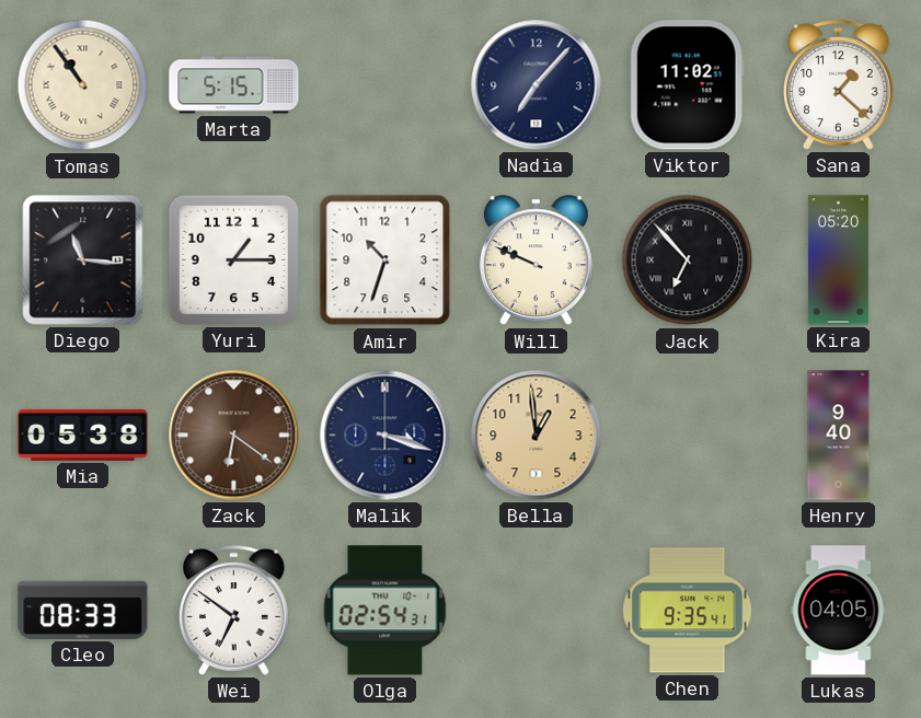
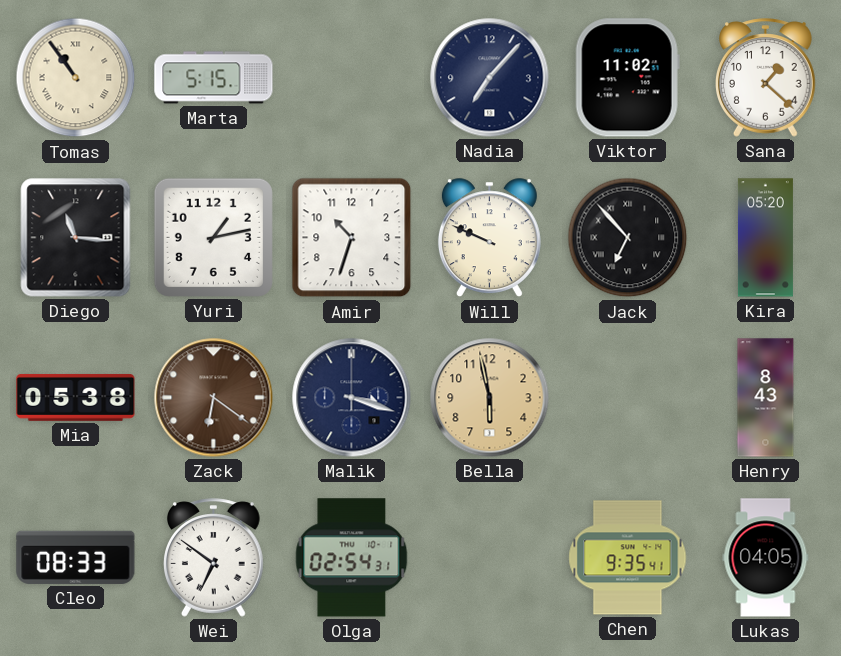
Yuri: 1:15 -> 1:13
Bella: 12:59 -> 5:58
Henry: 9:40 -> 8:43
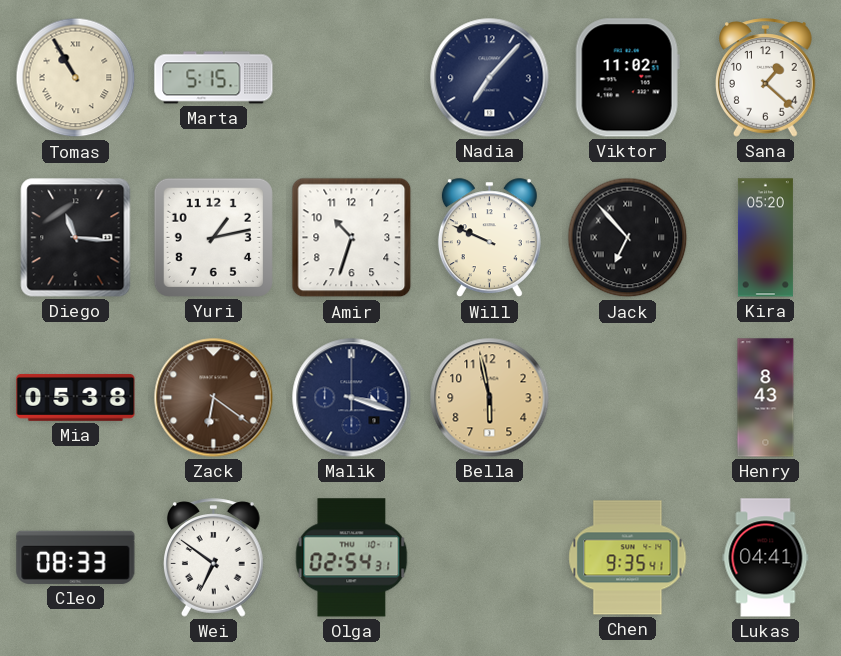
Tomas: 10:54 -> 10:55
Lukas: 04:05 -> 04:41
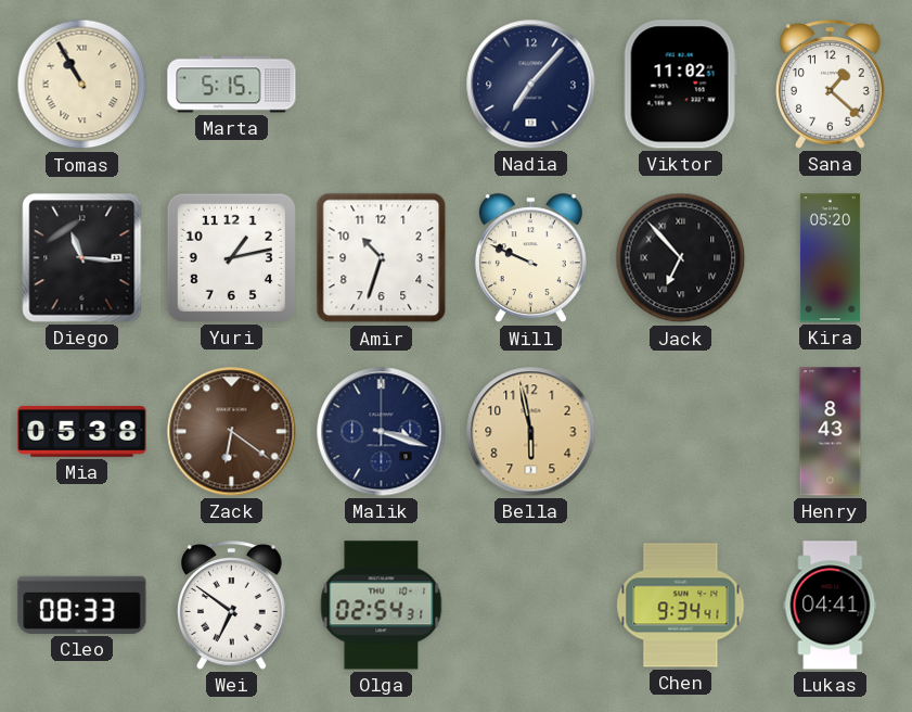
Chen: 9:35 -> 9:34
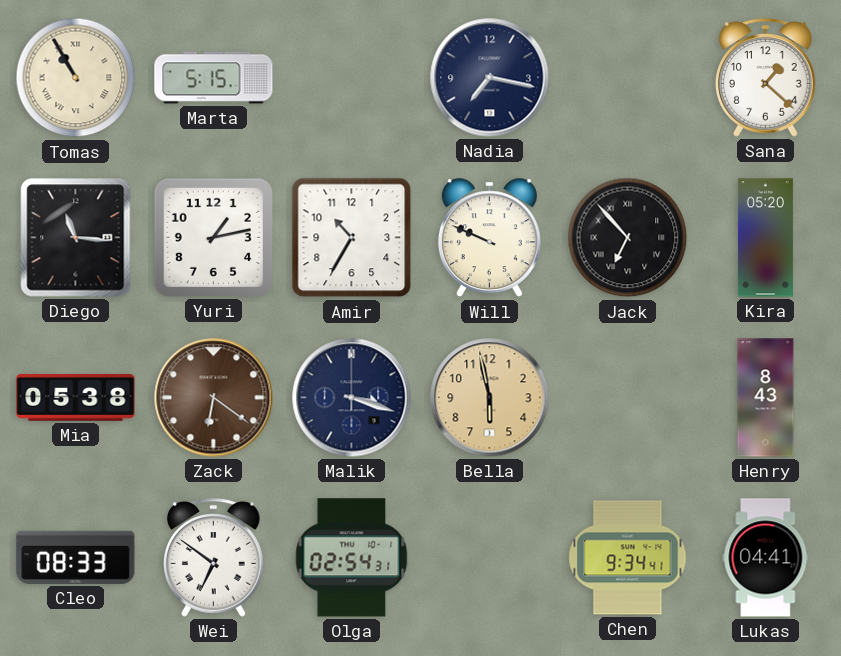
Nadia: 7:07 -> 7:17
Viktor: 11:02 -> none
Amir: 10:33 -> 10:35
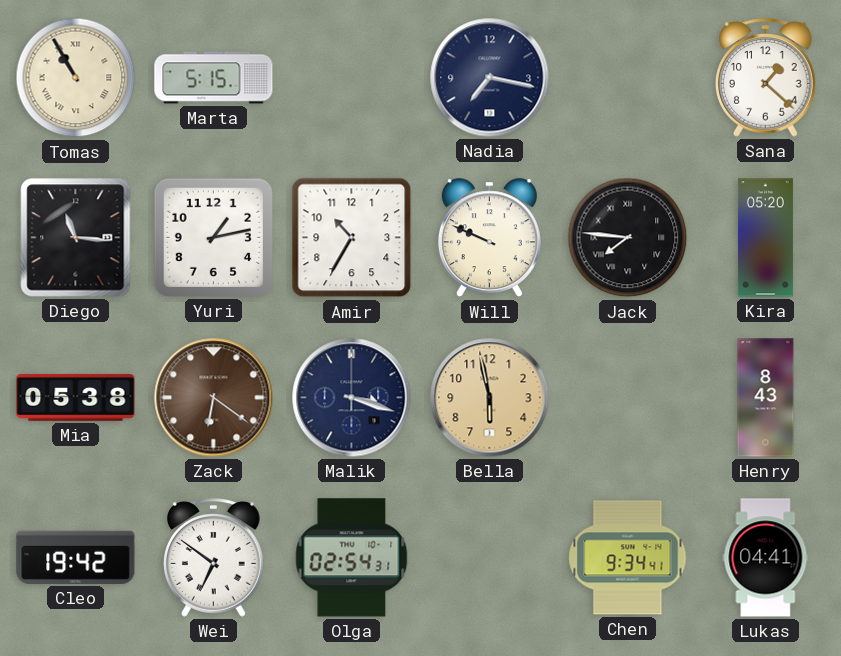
Jack: 6:53 -> 7:46
Cleo: 08:33 -> 19:42
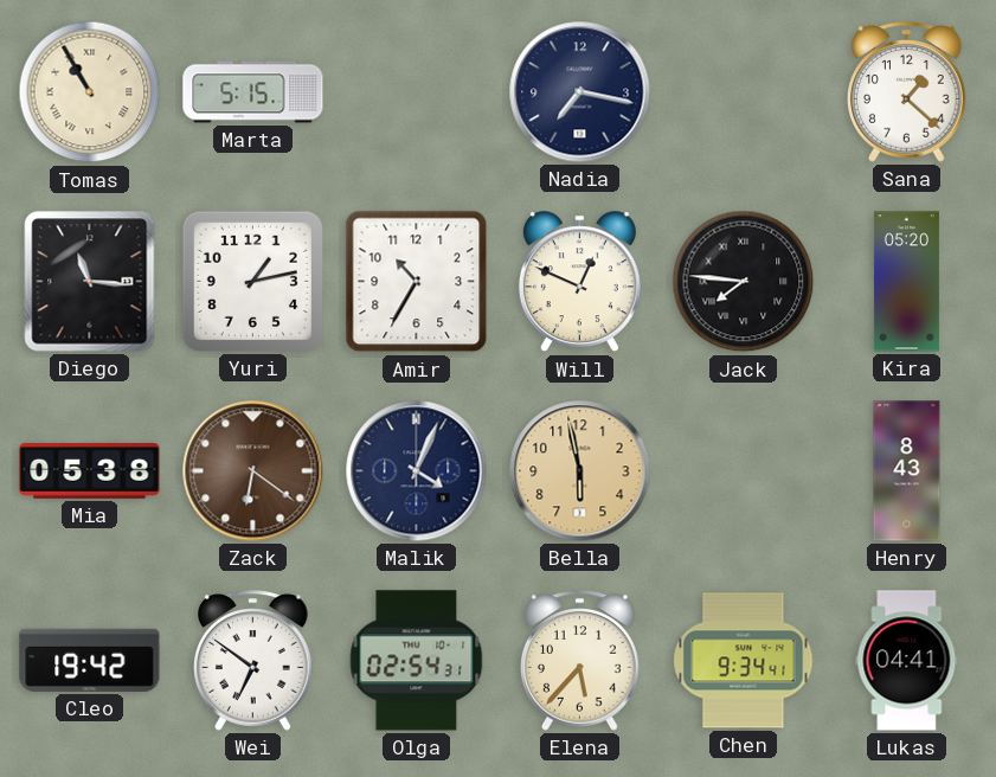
Will: 9:49 -> 12:49
Malik: 3:18 -> 4:04
Elena: none -> 5:37
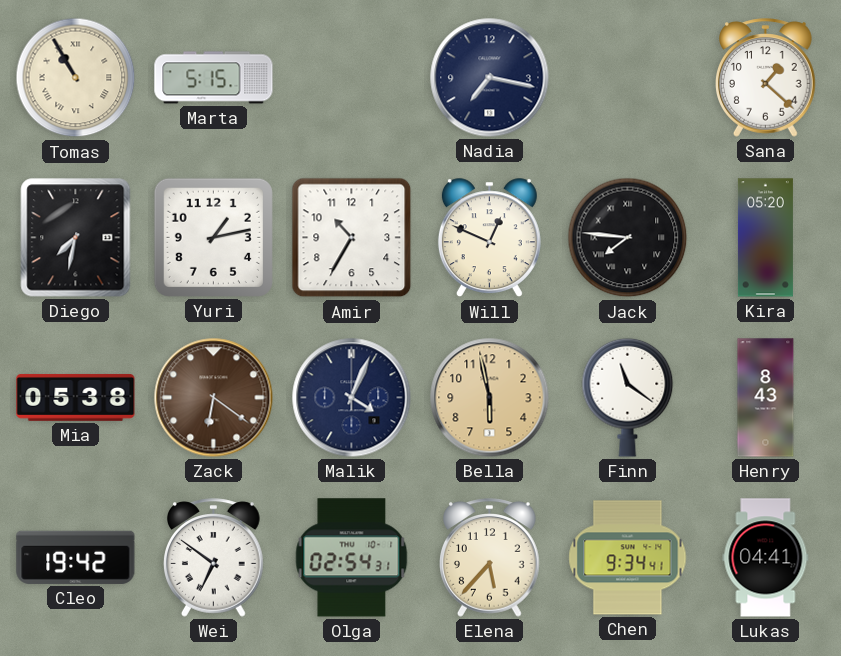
Diego: 11:16 -> 7:32
Finn: none -> 11:21
